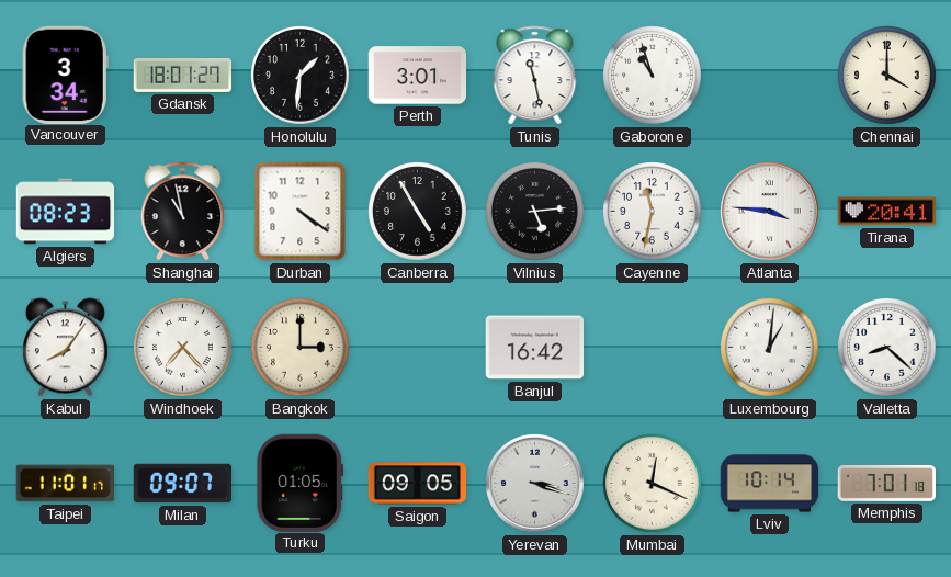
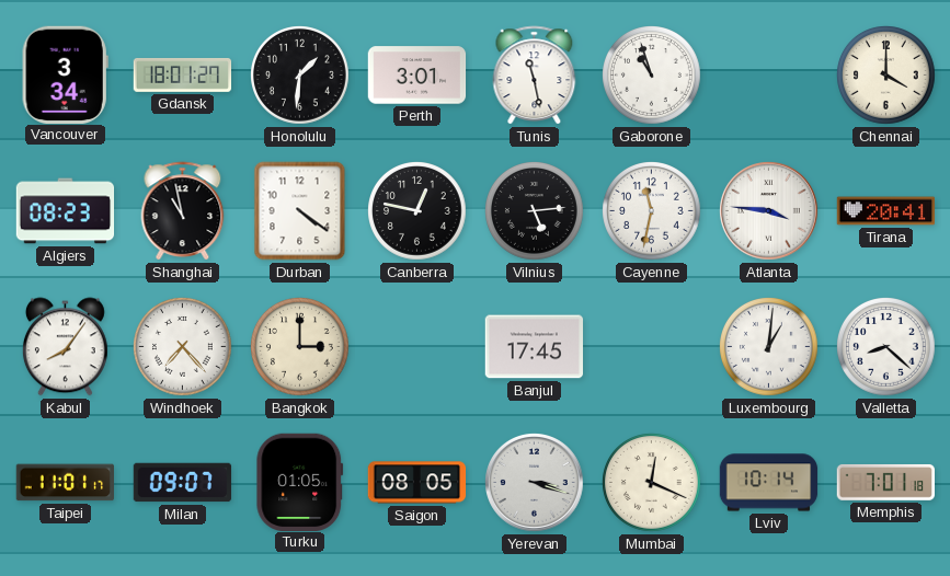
Canberra: 4:55 -> 12:47
Banjul: 16:42 -> 17:45
Saigon: 09:05 -> 08:05
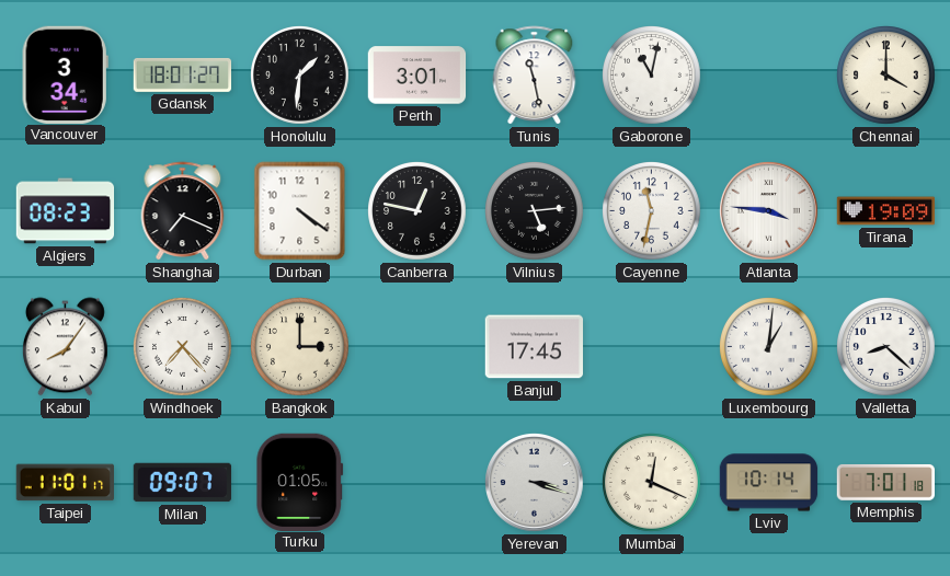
Gaborone: 10:57 -> 11:02
Shanghai: 10:58 -> 7:19
Tirana: 20:41 -> 19:09
Saigon: 08:05 -> none
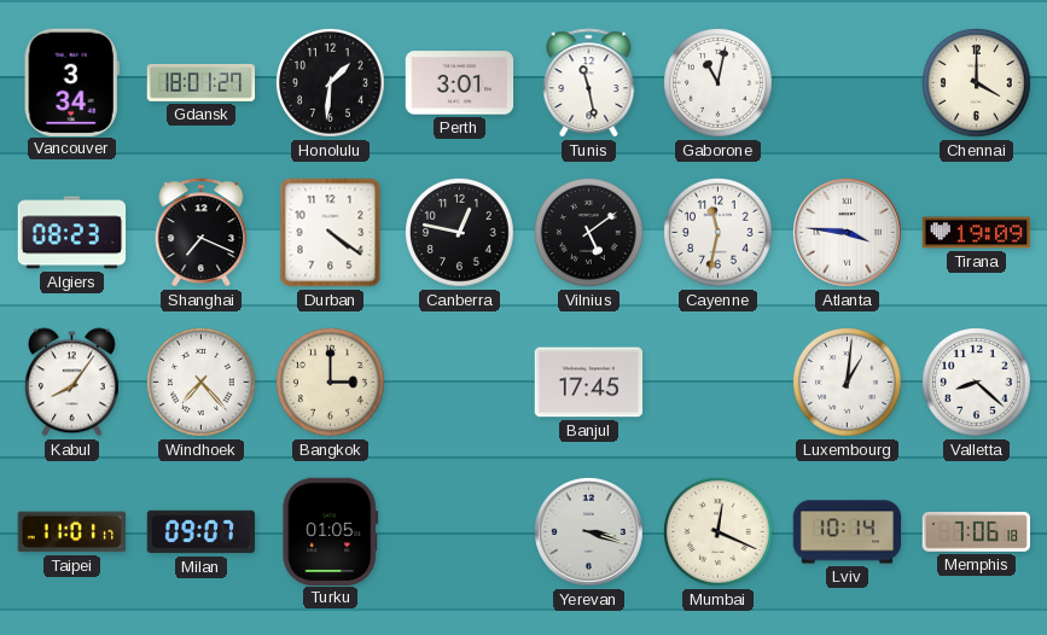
Vilnius: 5:14 -> 5:09
Memphis: 7:01 -> 7:06
